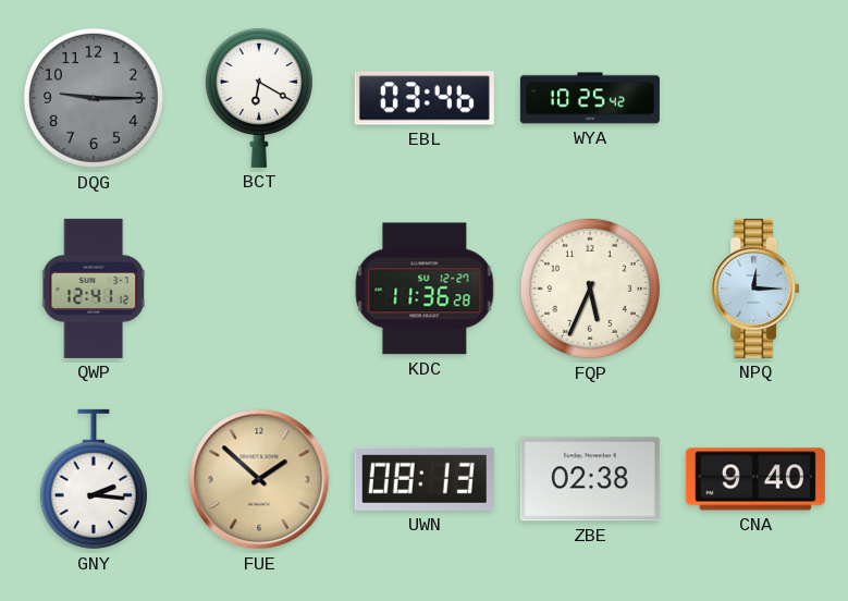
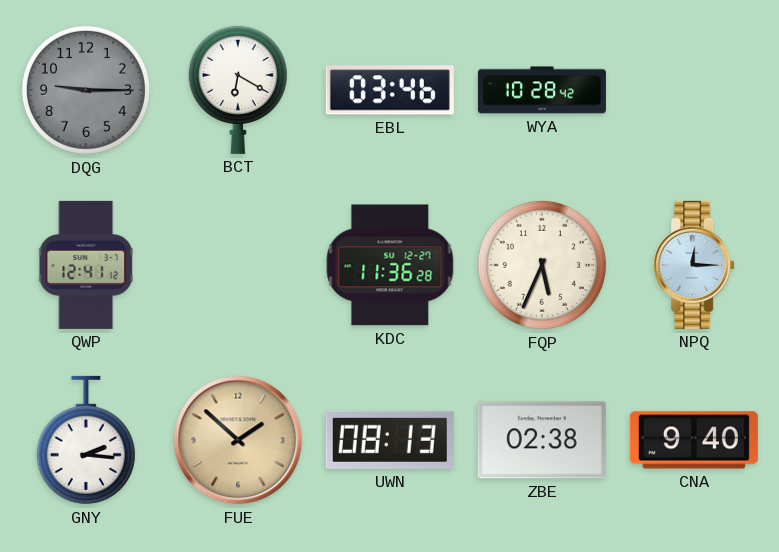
WYA: 10:25 -> 10:28
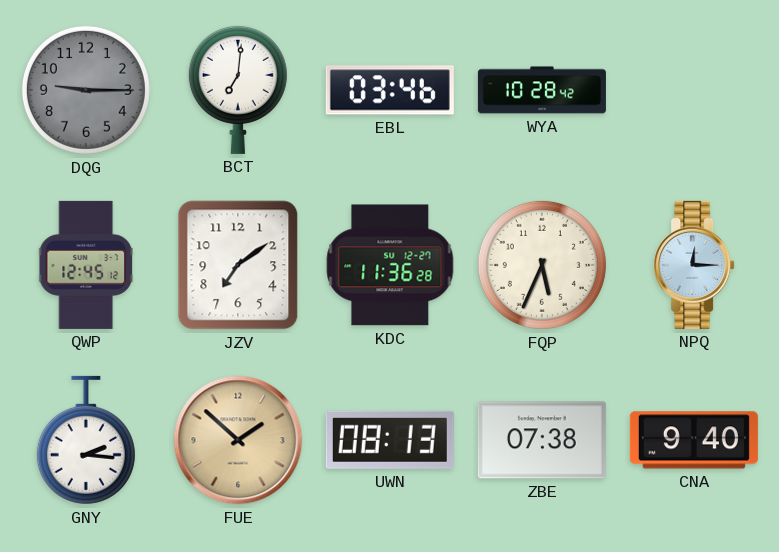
BCT: 6:20 -> 7:01
QWP: 12:41 -> 12:45
JZV: none -> 7:09
ZBE: 02:38 -> 07:38
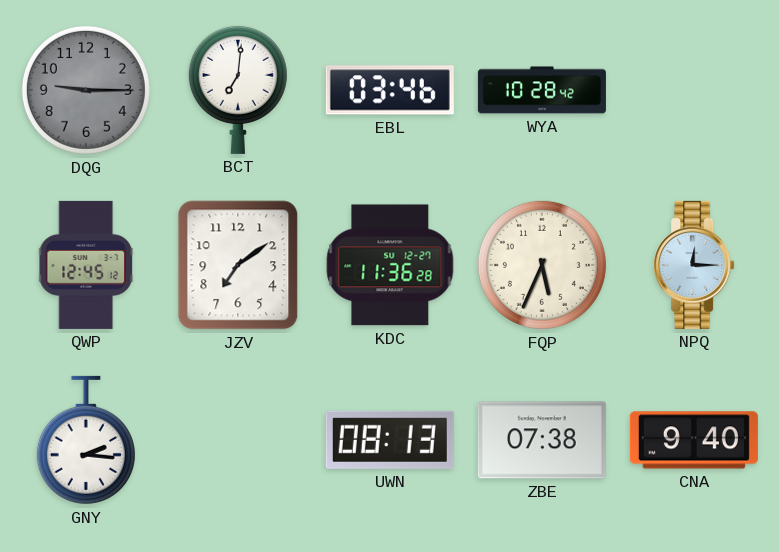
FUE: 1:52 -> none
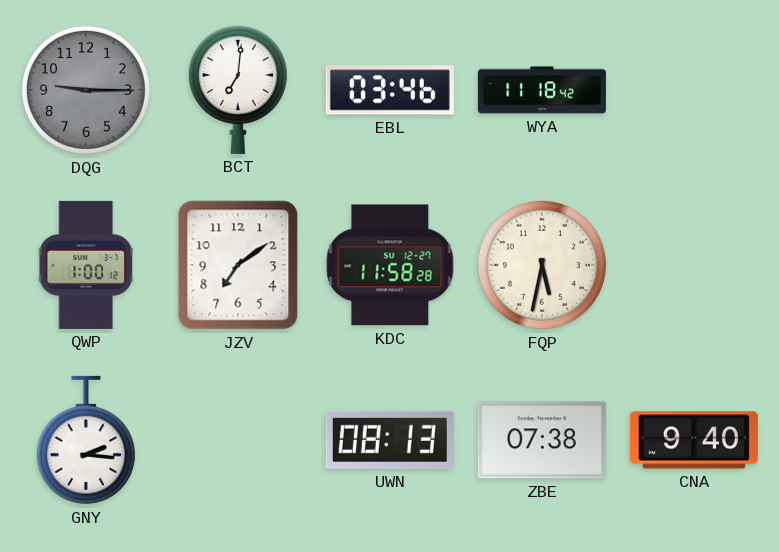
WYA: 10:28 -> 11:18
QWP: 12:45 -> 1:00
KDC: 11:36 -> 11:58
FQP: 5:34 -> 5:32
NPQ: 12:15 -> none
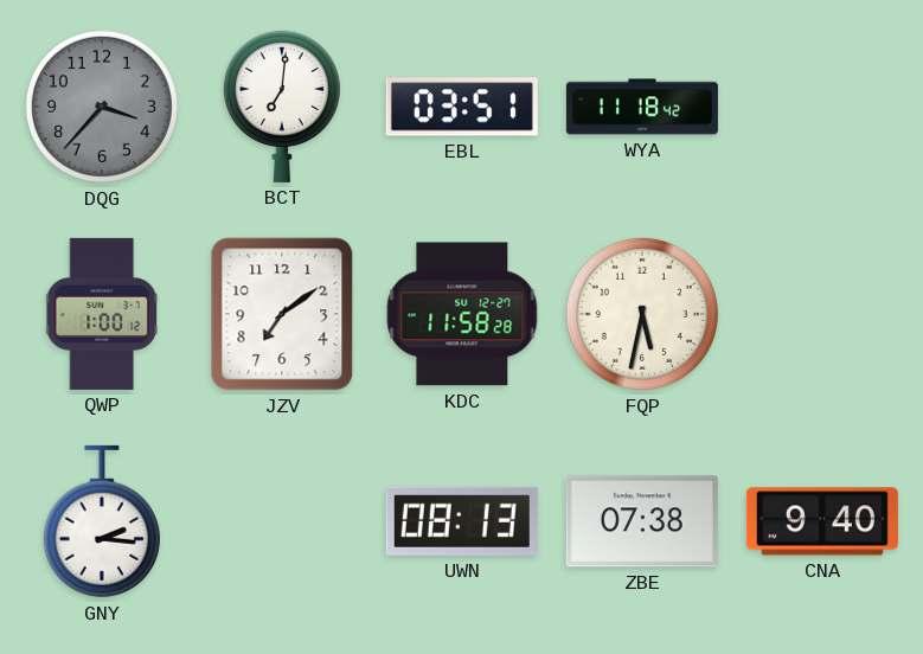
DQG: 9:15 -> 3:37
EBL: 03:46 -> 03:51
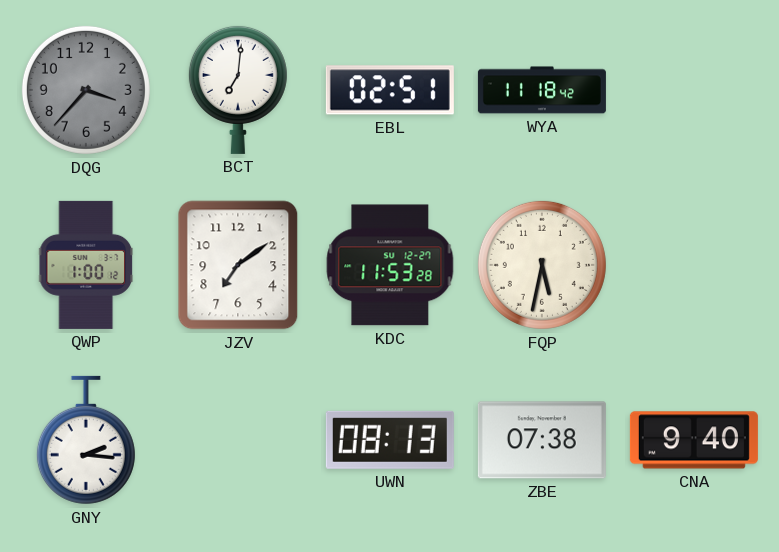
EBL: 03:51 -> 02:51
KDC: 11:58 -> 11:53
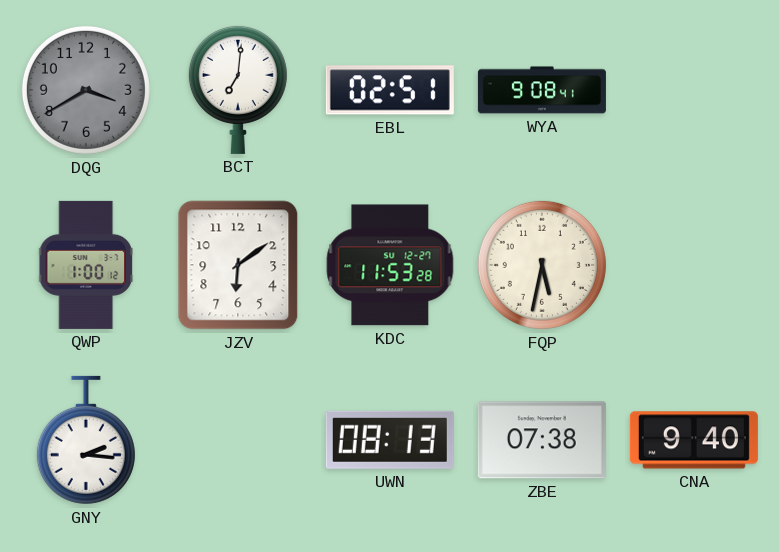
DQG: 3:37 -> 3:40
WYA: 11:18 -> 9:08
JZV: 7:09 -> 6:09
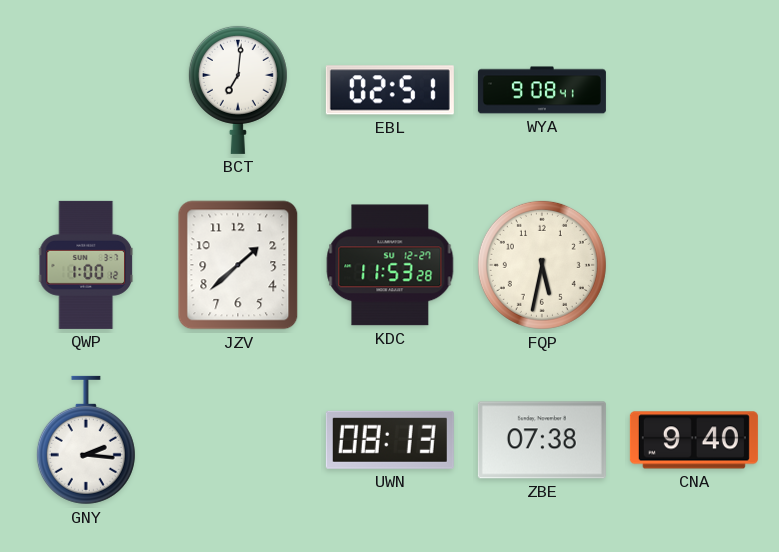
DQG: 3:40 -> none
JZV: 6:09 -> 1:38
